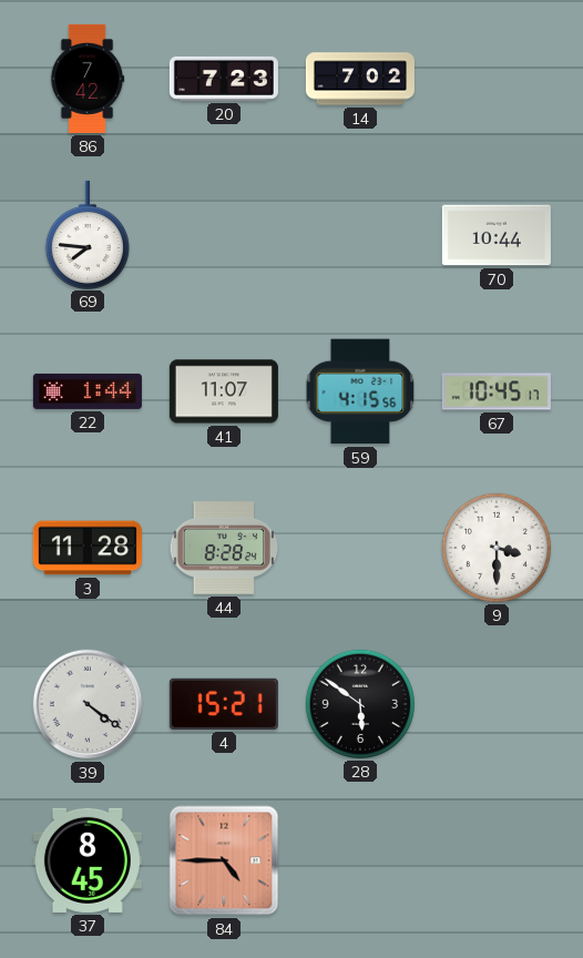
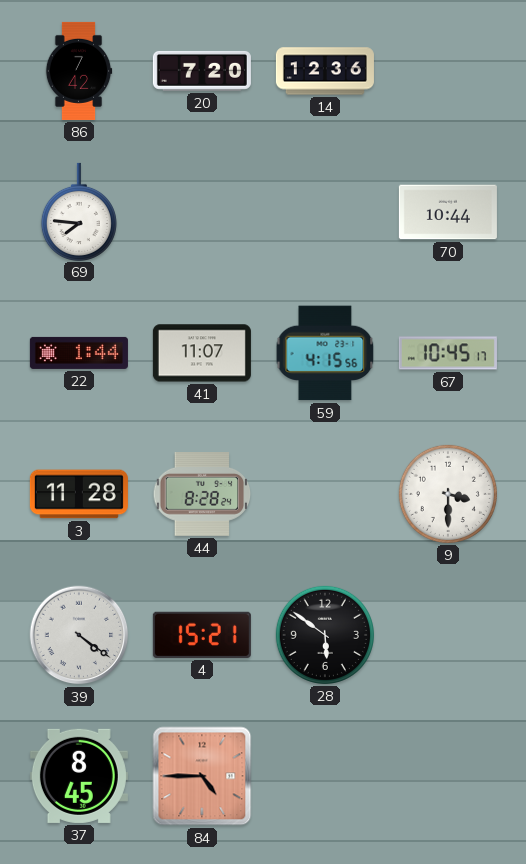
20: 7:23 -> 7:20
14: 7:02 -> 12:36
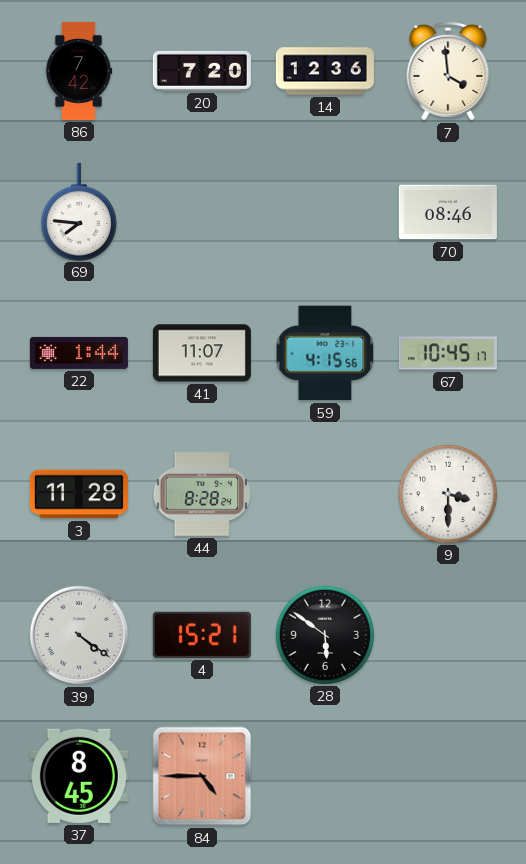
7: none -> 3:59
70: 10:44 -> 08:46
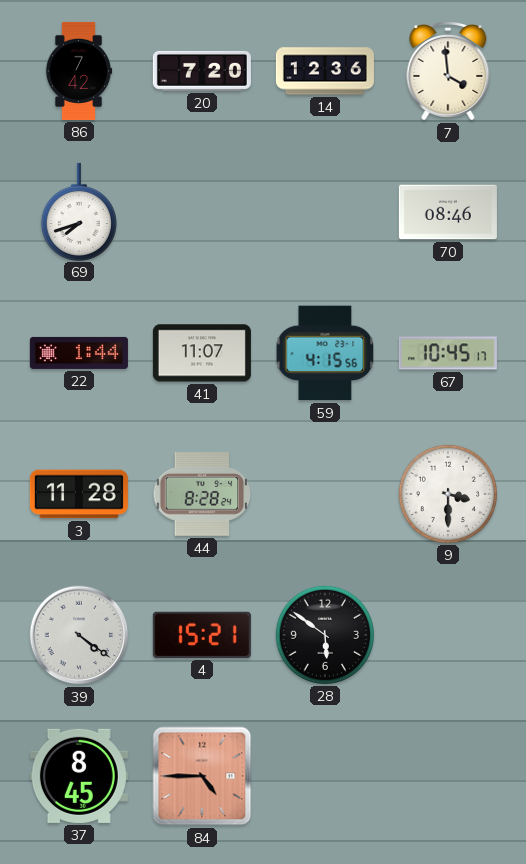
69: 7:46 -> 7:42
